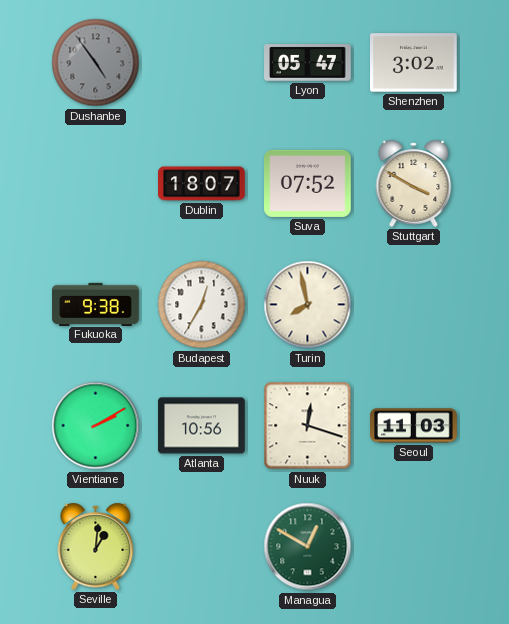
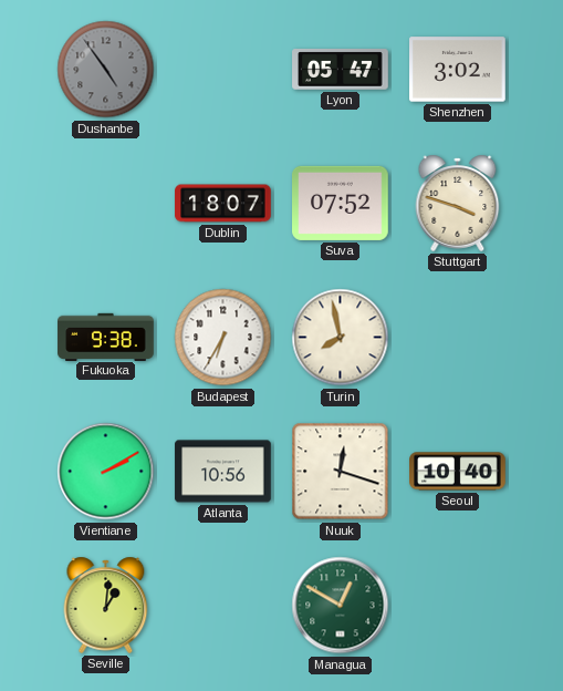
Stuttgart: 3:50 -> 3:48
Budapest: 12:35 -> 6:35
Seoul: 11:03 -> 10:40
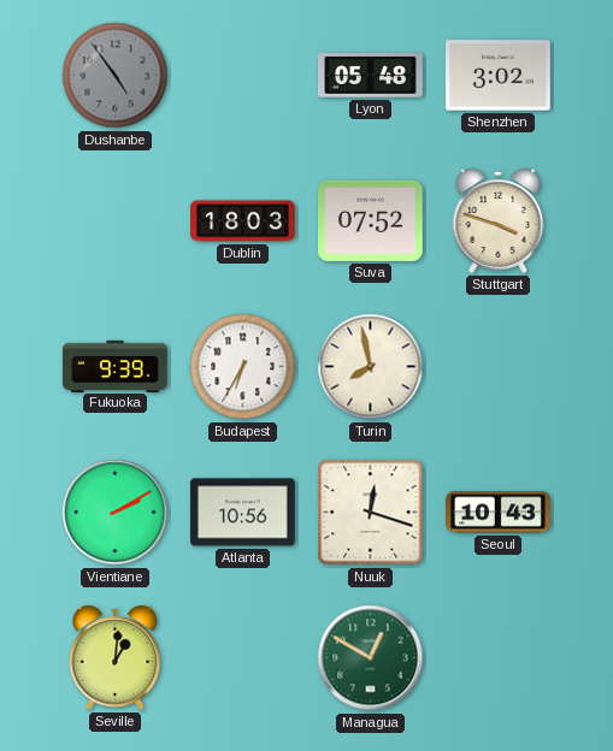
Lyon: 05:47 -> 05:48
Dublin: 18:07 -> 18:03
Fukuoka: 9:38 -> 9:39
Seoul: 10:40 -> 10:43
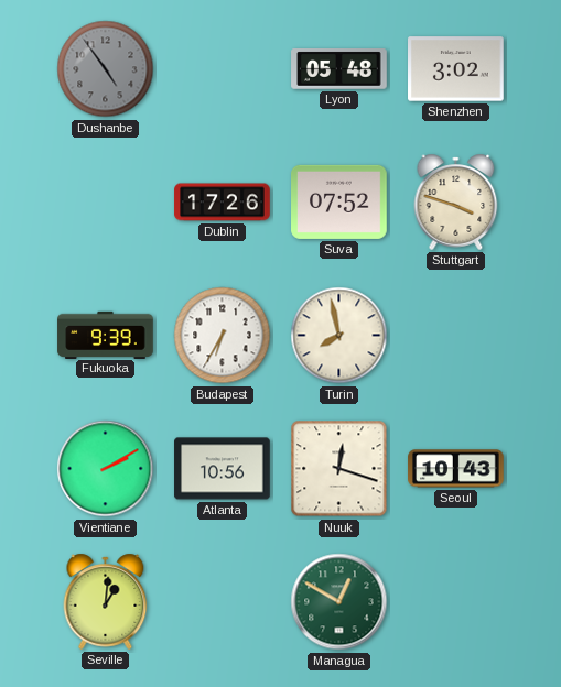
Dublin: 18:03 -> 17:26
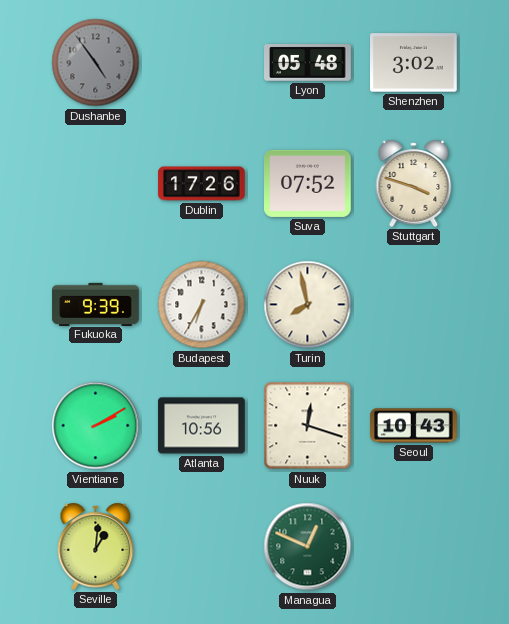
Managua: 12:50 -> 12:49
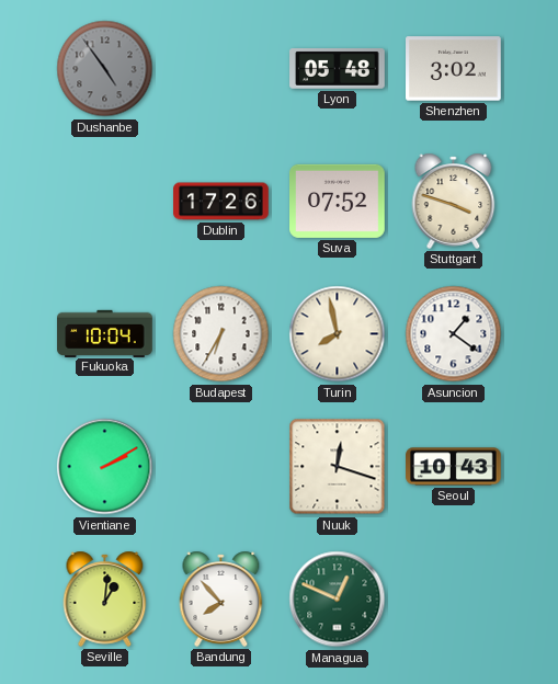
Fukuoka: 9:39 -> 10:04
Asuncion: none -> 1:21
Atlanta: 10:56 -> none
Bandung: none -> 7:53
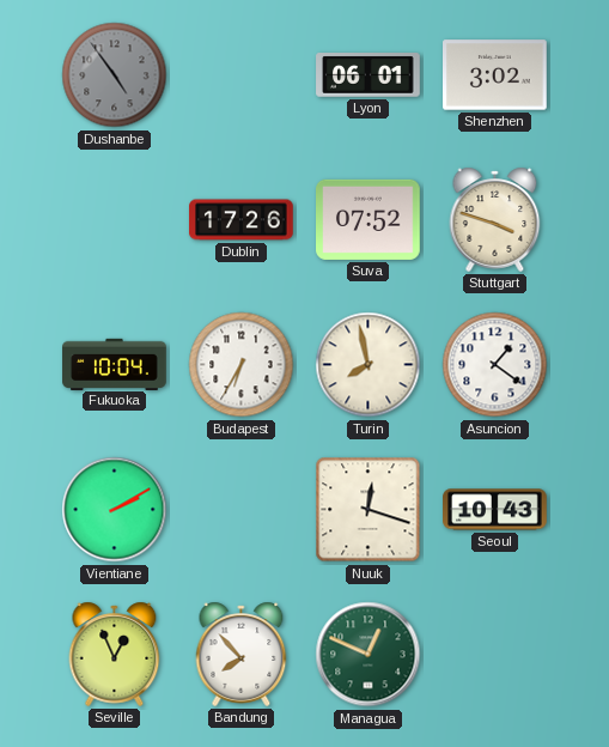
Lyon: 05:48 -> 06:01
Seville: 1:01 -> 12:56
